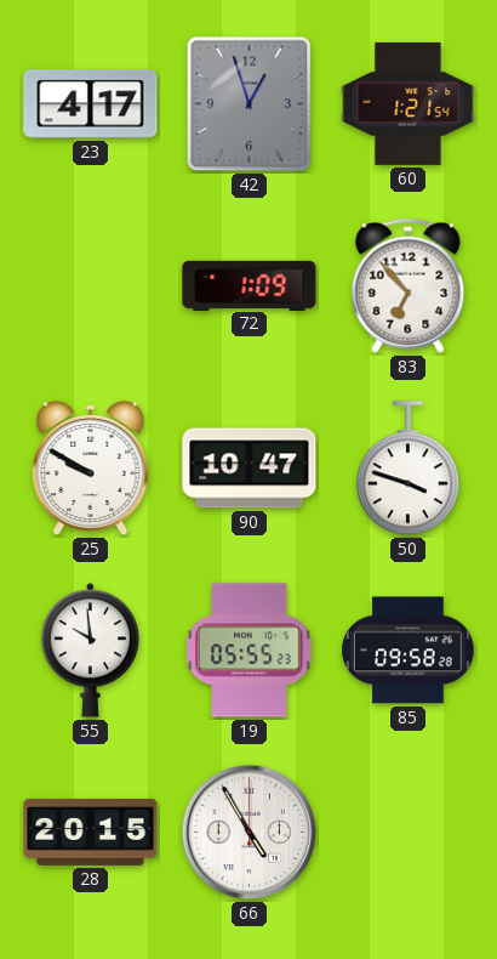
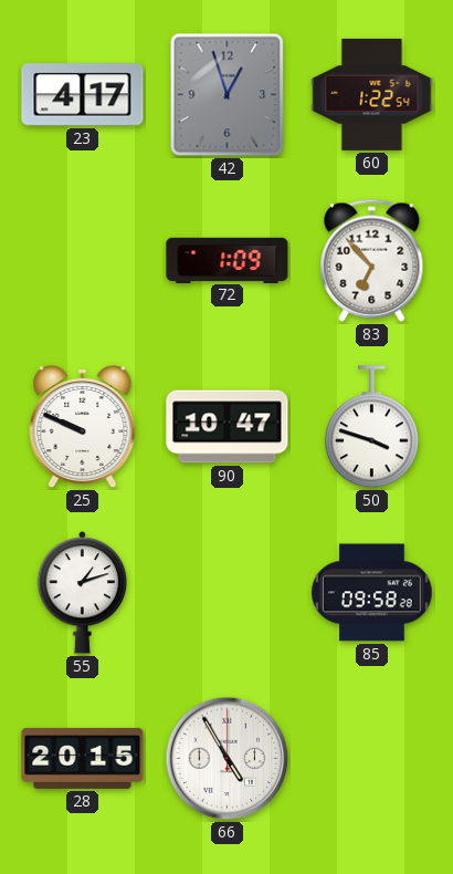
60: 1:21 -> 1:22
25: 9:50 -> 9:49
55: 9:59 -> 1:12
19: 05:55 -> none
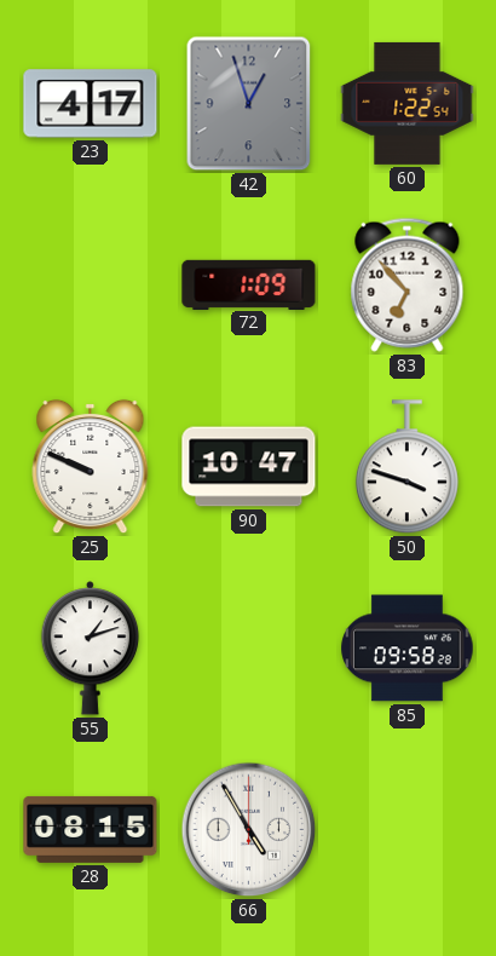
28: 20:15 -> 08:15
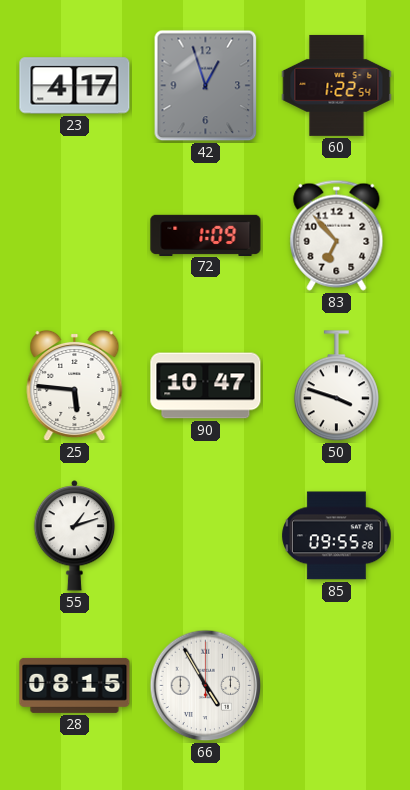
25: 9:49 -> 5:46
85: 09:58 -> 09:55
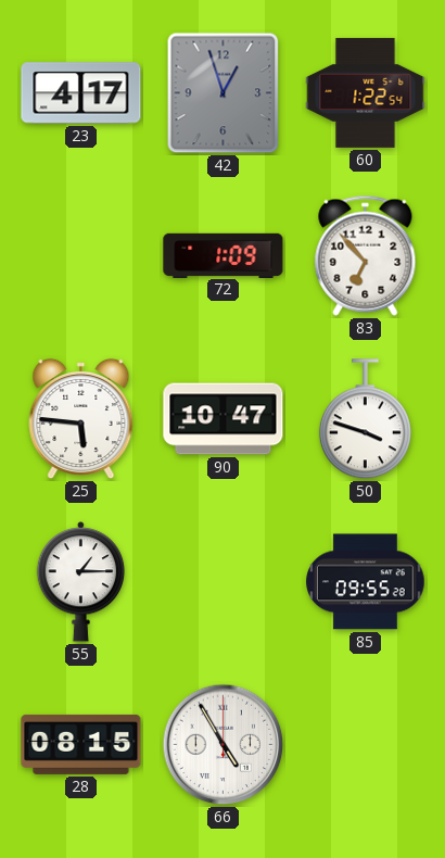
55: 1:12 -> 1:15
